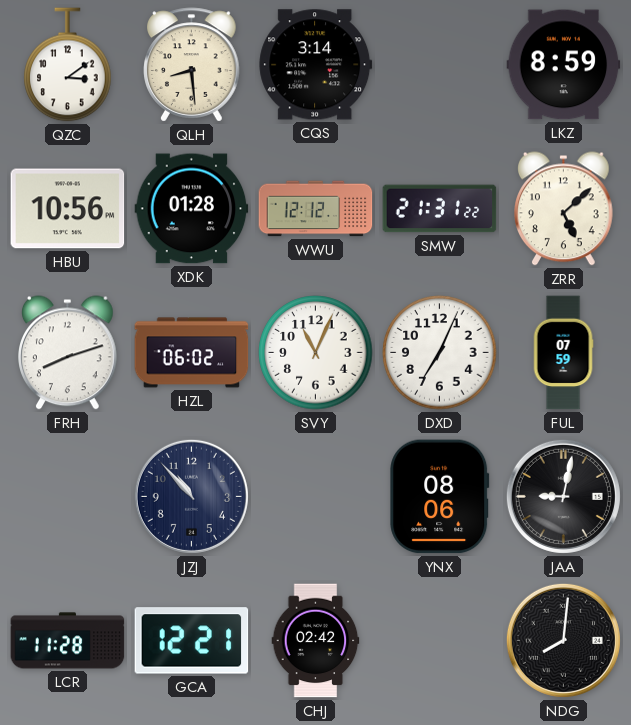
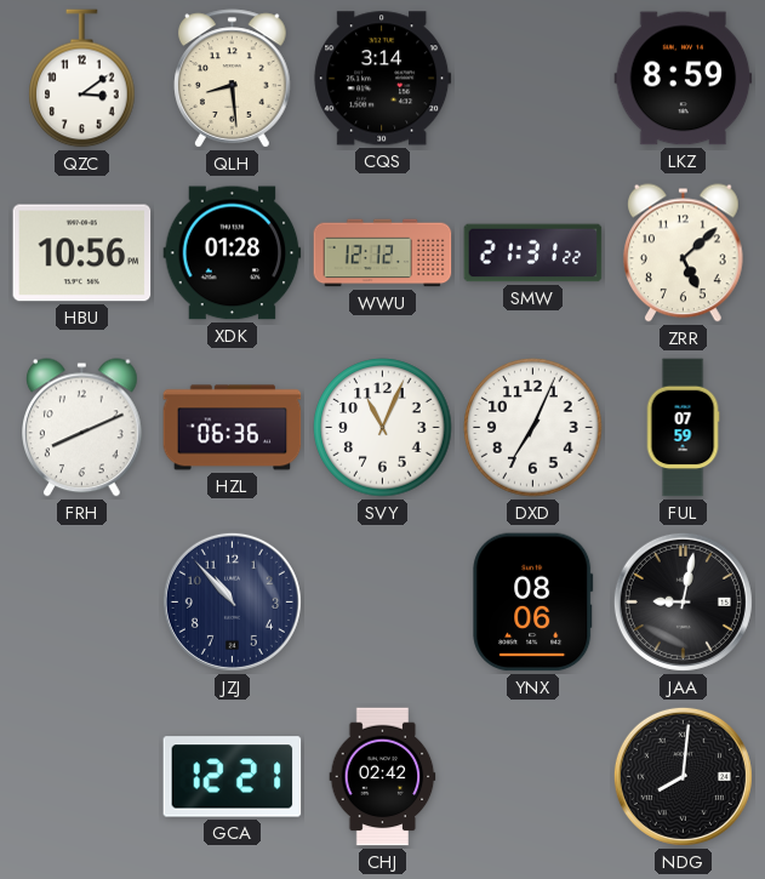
FRH: 8:12 -> 8:11
HZL: 06:02 -> 06:36
LCR: 11:28 -> none
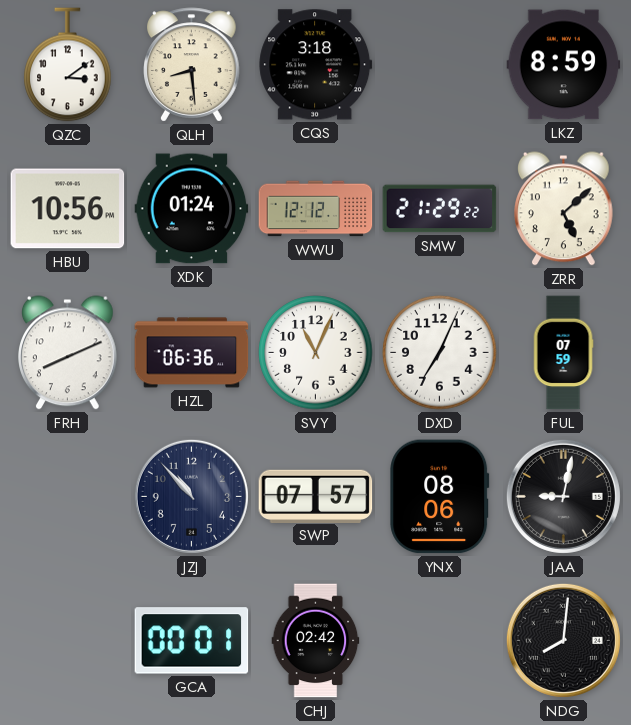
CQS: 3:14 -> 3:18
XDK: 01:28 -> 01:24
SMW: 21:31 -> 21:29
SWP: none -> 07:57
GCA: 12:21 -> 00:01
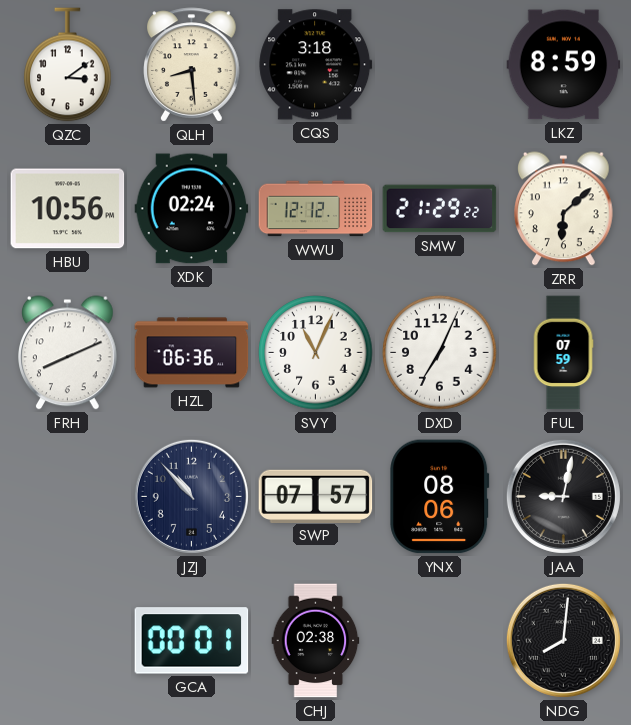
XDK: 01:24 -> 02:24
ZRR: 5:08 -> 6:08
CHJ: 02:42 -> 02:38
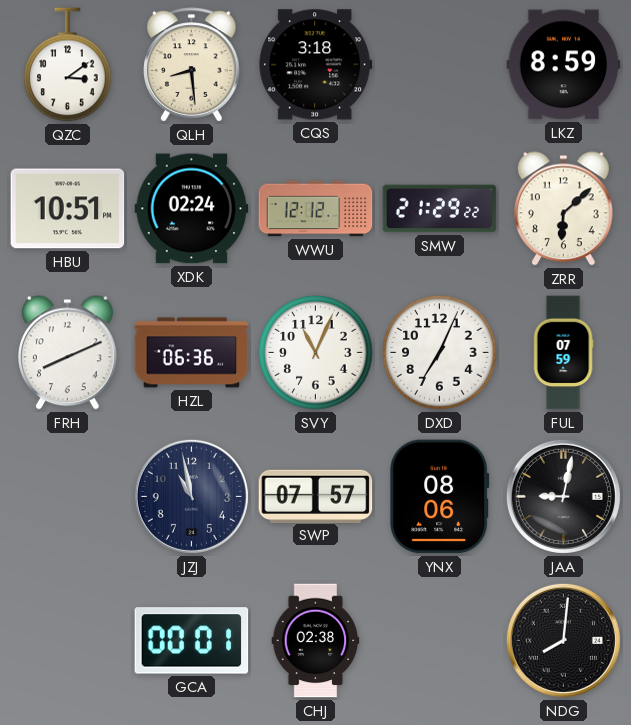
HBU: 10:56 -> 10:51
JZJ: 10:53 -> 10:58
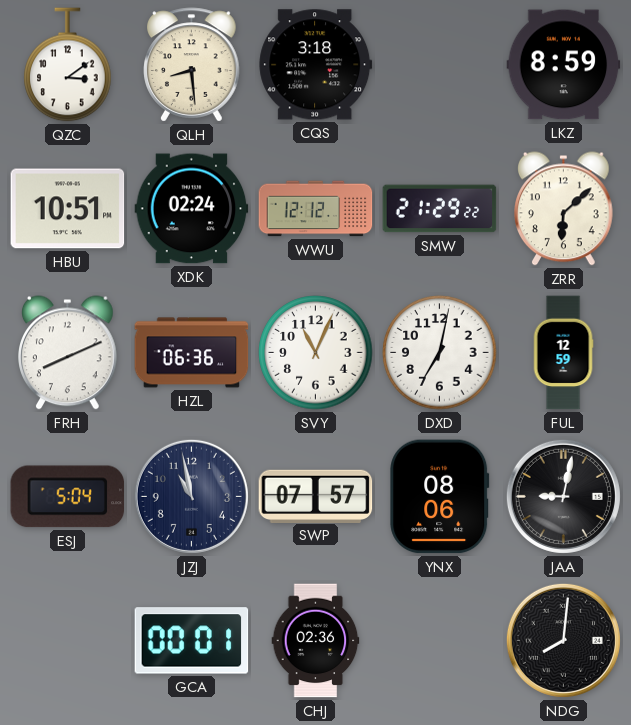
DXD: 7:04 -> 7:02
FUL: 07:59 -> 12:59
ESJ: none -> 5:04
CHJ: 02:38 -> 02:36
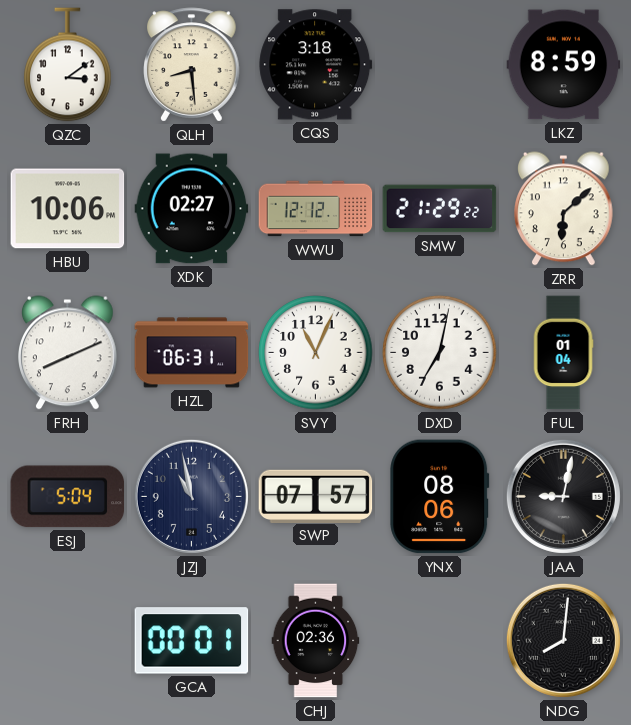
HBU: 10:51 -> 10:06
XDK: 02:24 -> 02:27
HZL: 06:36 -> 06:31
FUL: 12:59 -> 01:04
